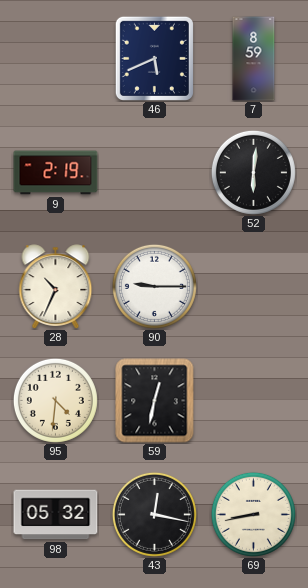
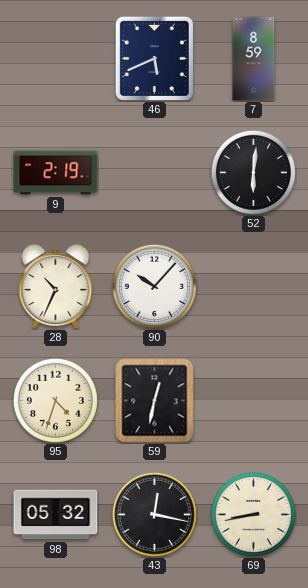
90: 9:15 -> 10:07
95: 4:31 -> 4:33
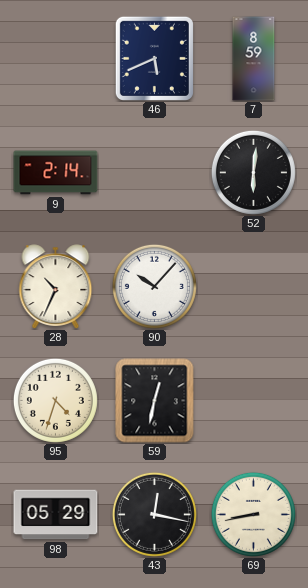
9: 2:19 -> 2:14
98: 05:32 -> 05:29
